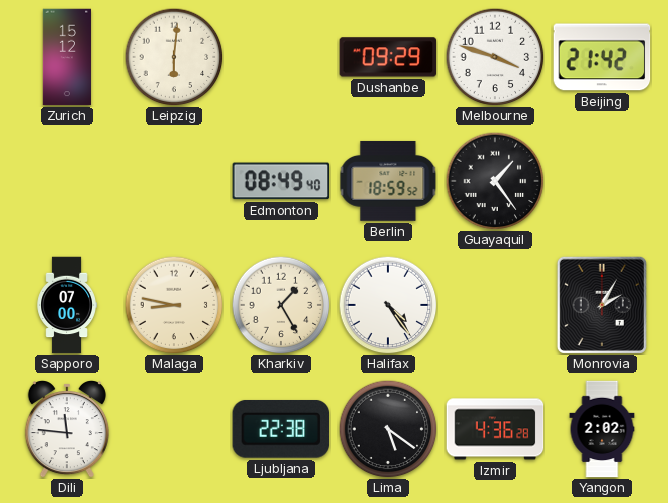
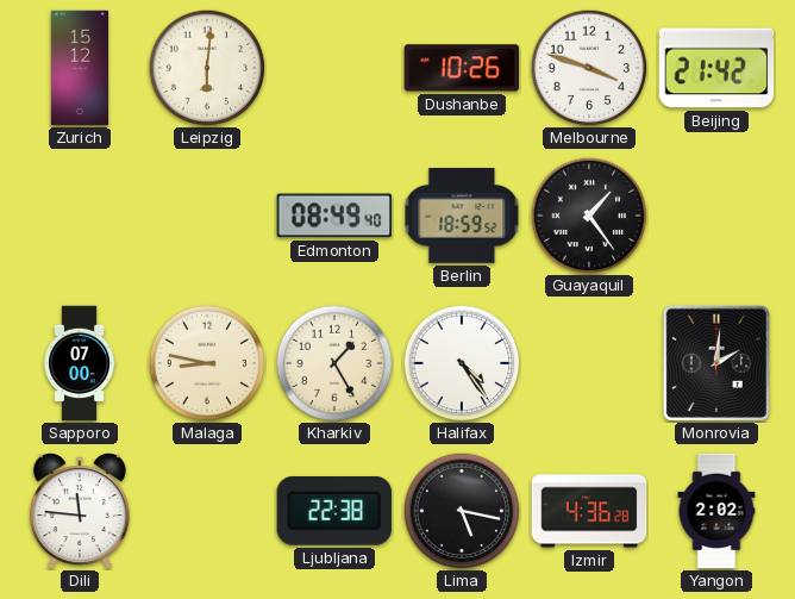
Dushanbe: 09:29 -> 10:26
Monrovia: 2:05 -> 2:01
Lima: 5:21 -> 5:17
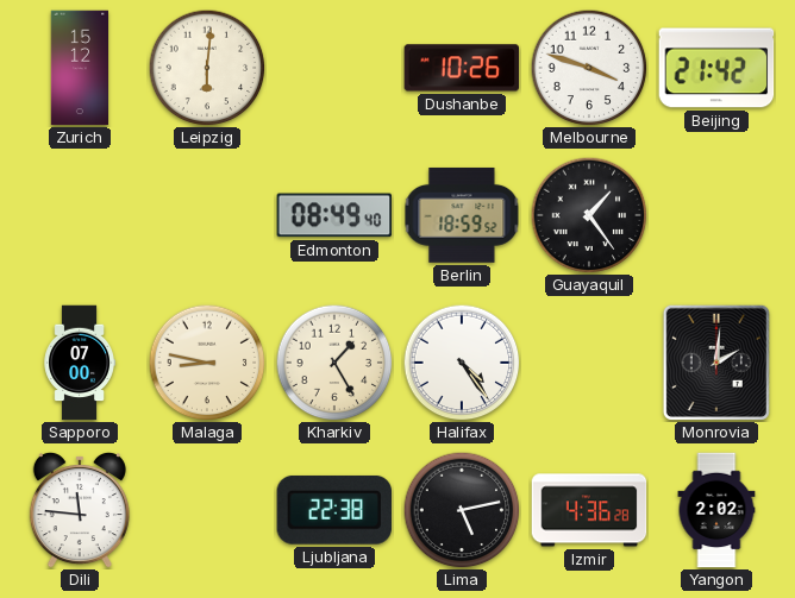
Lima: 5:17 -> 5:13
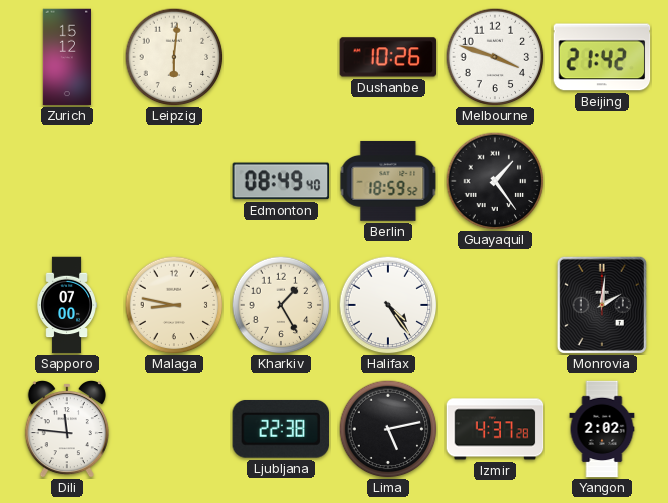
Izmir: 4:36 -> 4:37
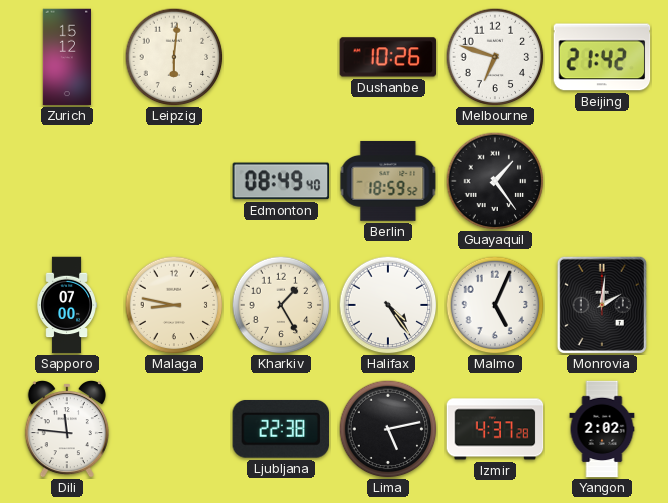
Melbourne: 3:48 -> 6:48
Malmo: none -> 5:04
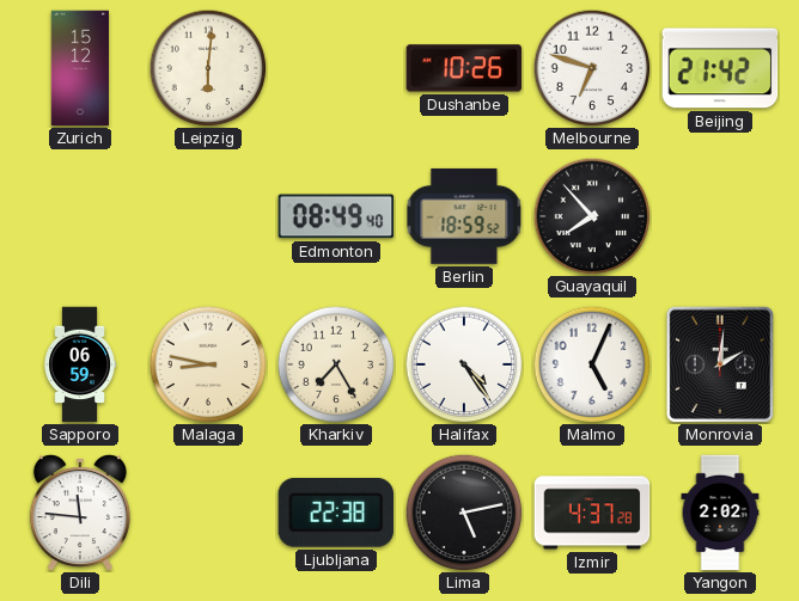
Guayaquil: 1:24 -> 7:53
Sapporo: 07:00 -> 06:59
Kharkiv: 1:25 -> 7:25
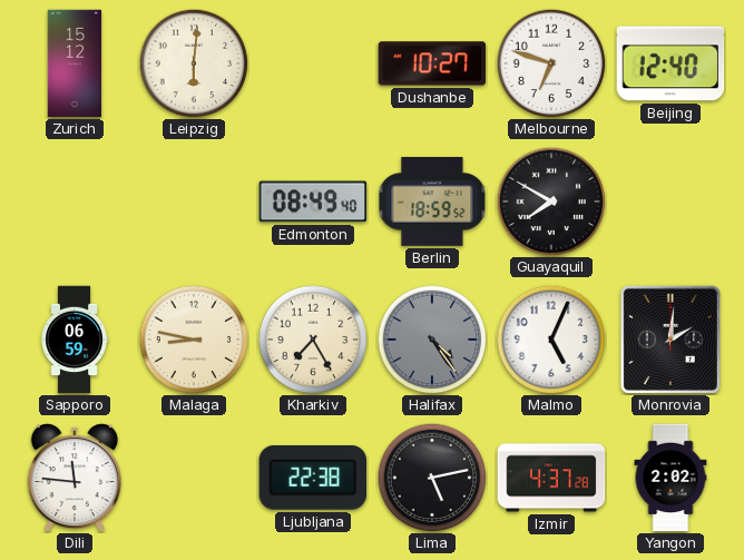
Dushanbe: 10:26 -> 10:27
Beijing: 21:42 -> 12:40
Guayaquil: 7:53 -> 7:50
Halifax dial: white -> grey
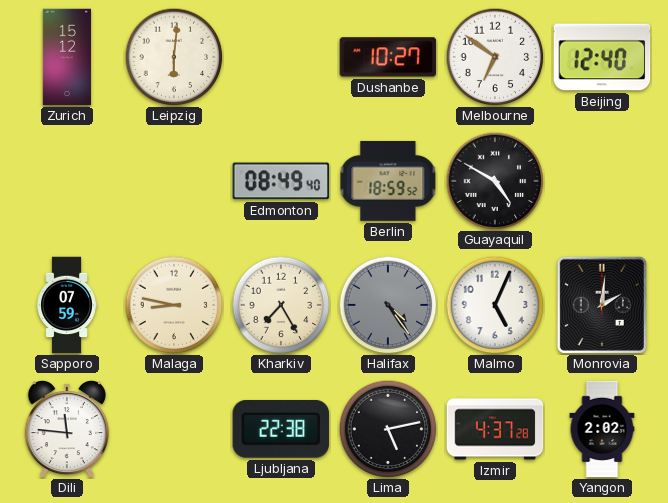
Melbourne: 6:48 -> 6:51
Guayaquil: 7:50 -> 4:50
Sapporo: 06:59 -> 07:59
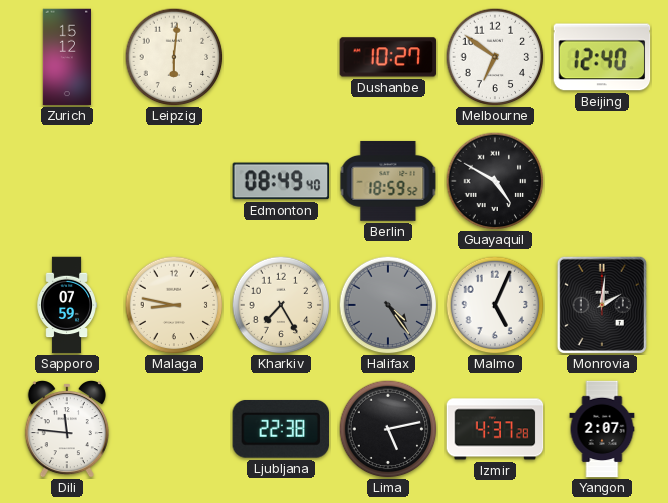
Yangon: 2:02 -> 2:07
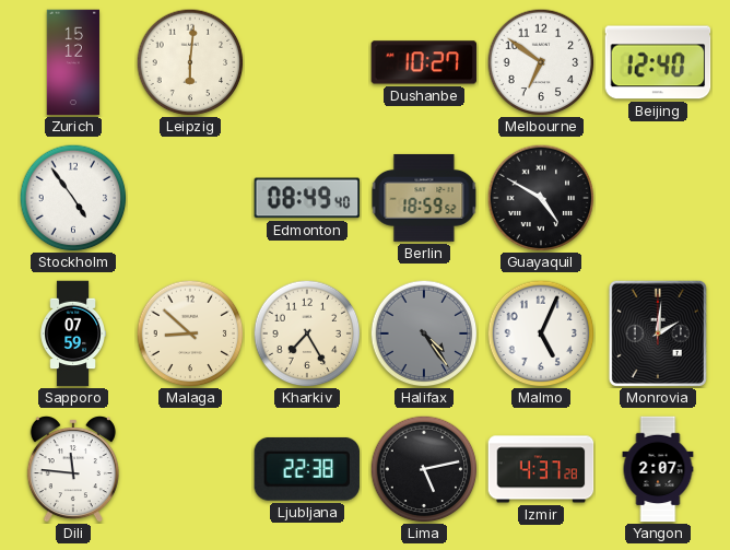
Stockholm: none -> 4:54
Malaga: 8:47 -> 8:52
